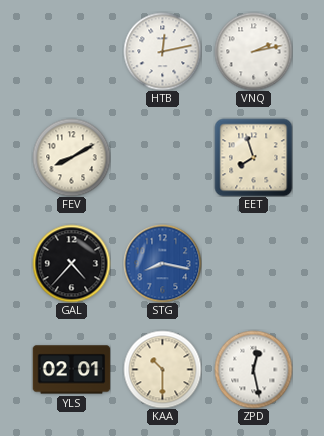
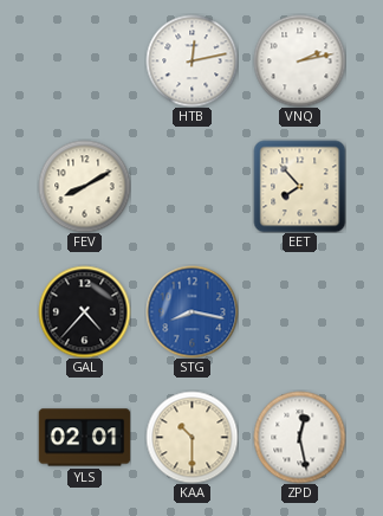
EET: 7:57 -> 7:53
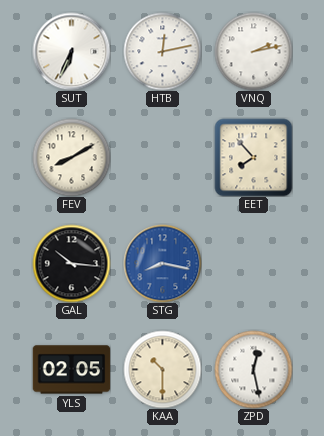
SUT: none -> 6:34
GAL: 4:37 -> 10:16
YLS: 02:01 -> 02:05
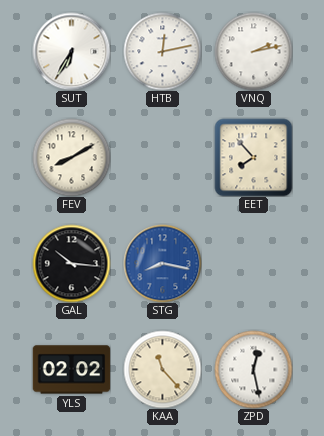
SUT: 6:34 -> 6:35
YLS: 02:05 -> 02:02
KAA: 10:30 -> 11:23
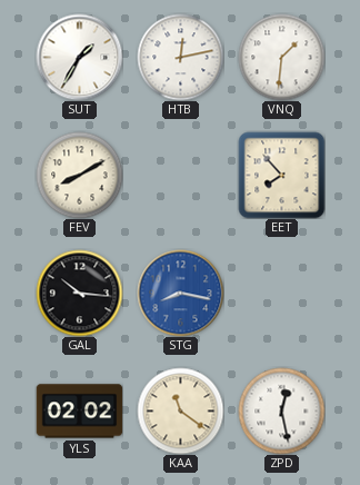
SUT: 6:35 -> 1:35
VNQ: 2:13 -> 1:31
KAA: 11:23 -> 11:21
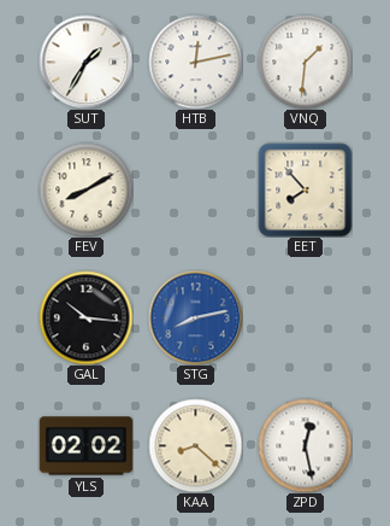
STG: 8:17 -> 8:13
KAA: 11:21 -> 8:22
